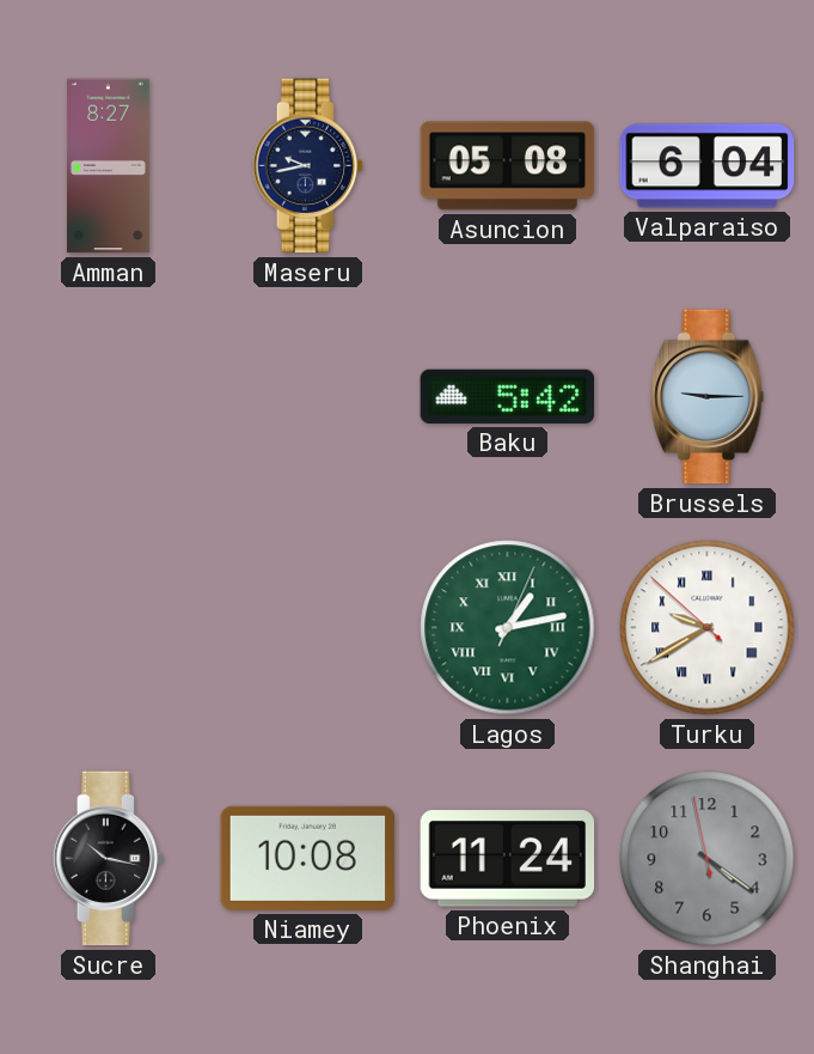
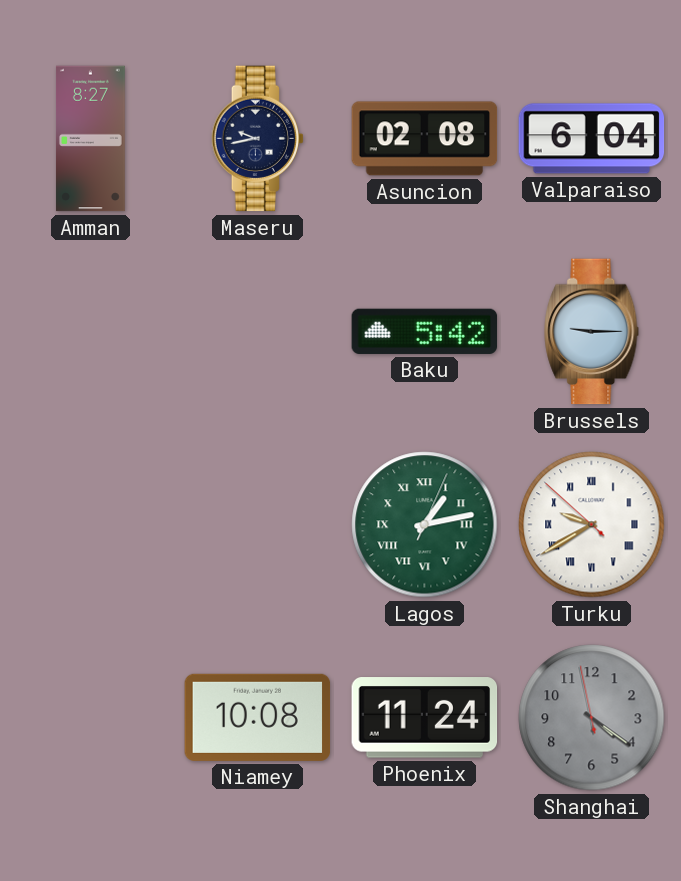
Asuncion: 05:08 -> 02:08
Sucre: 10:17 -> none
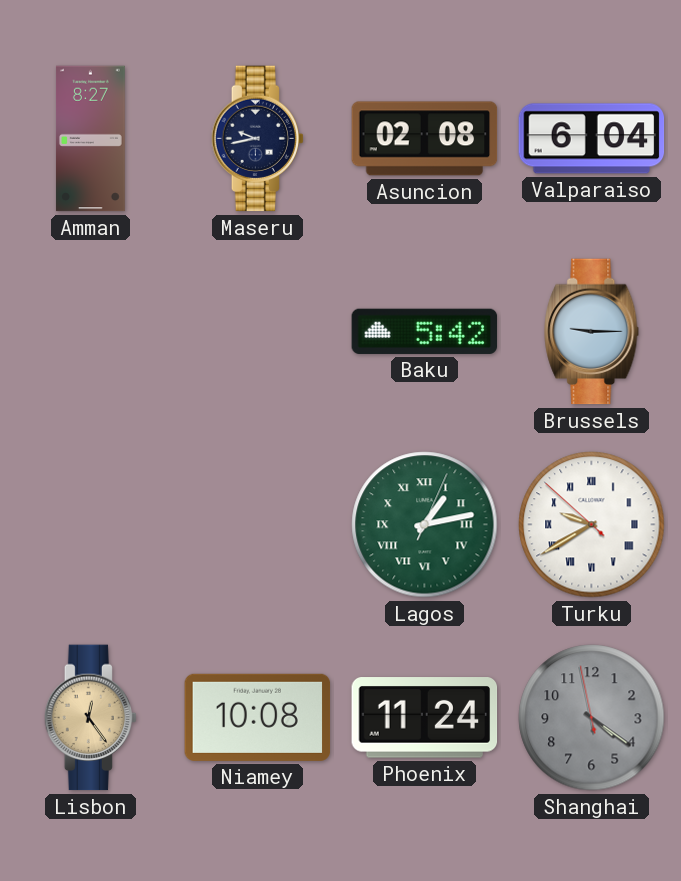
Lisbon: none -> 12:24
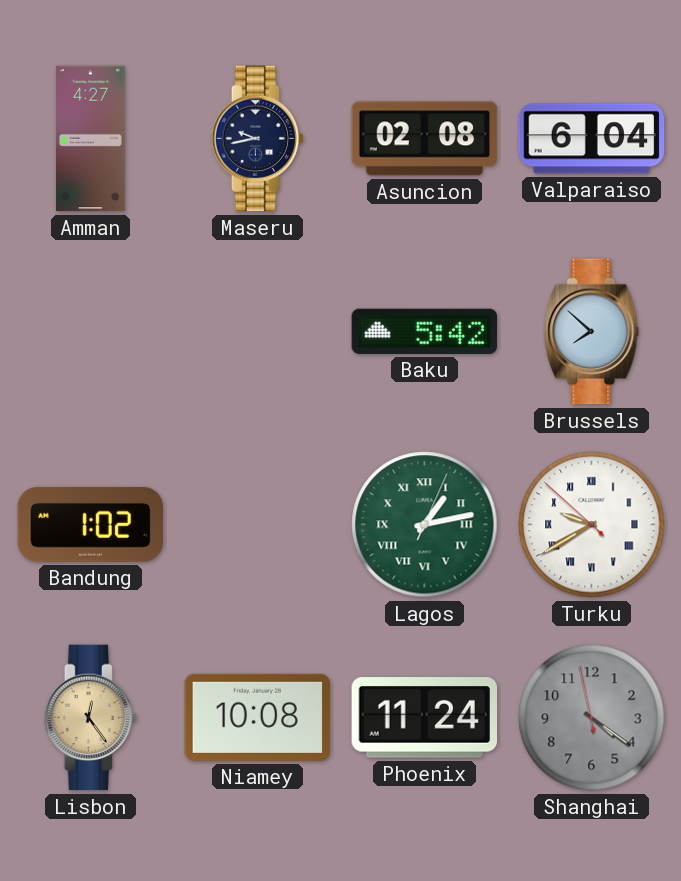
Amman: 8:27 -> 4:27
Brussels: 9:15 -> 7:52
Bandung: none -> 1:02
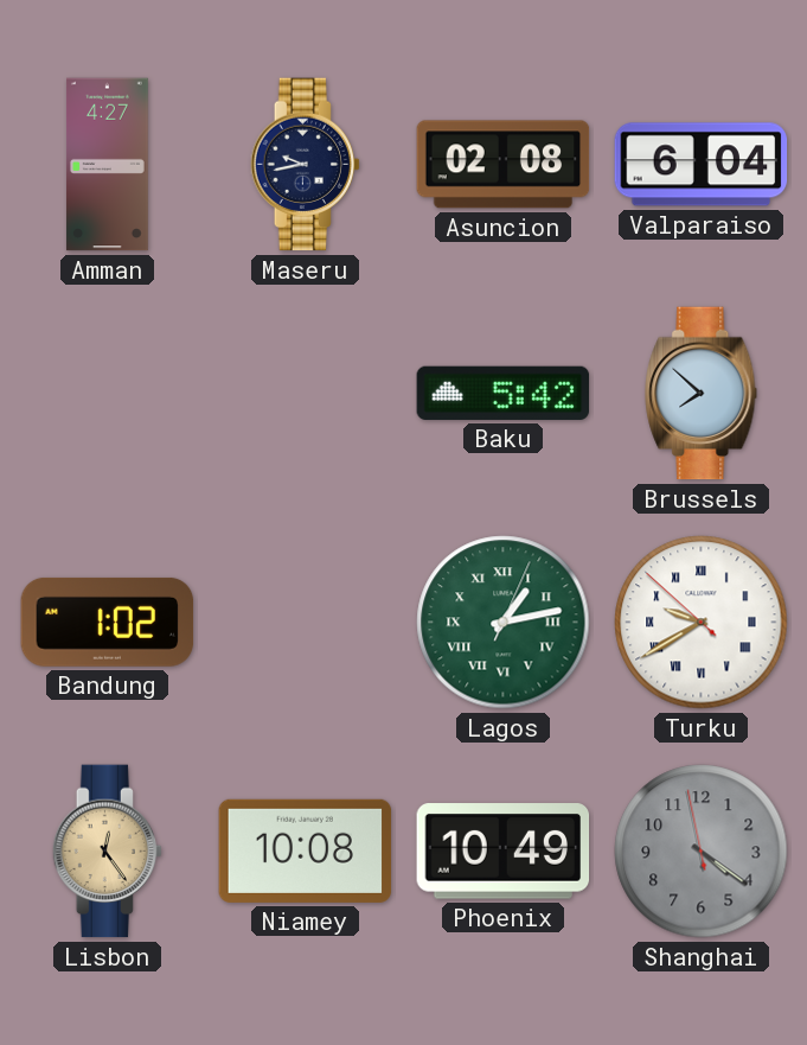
Phoenix: 11:24 -> 10:49
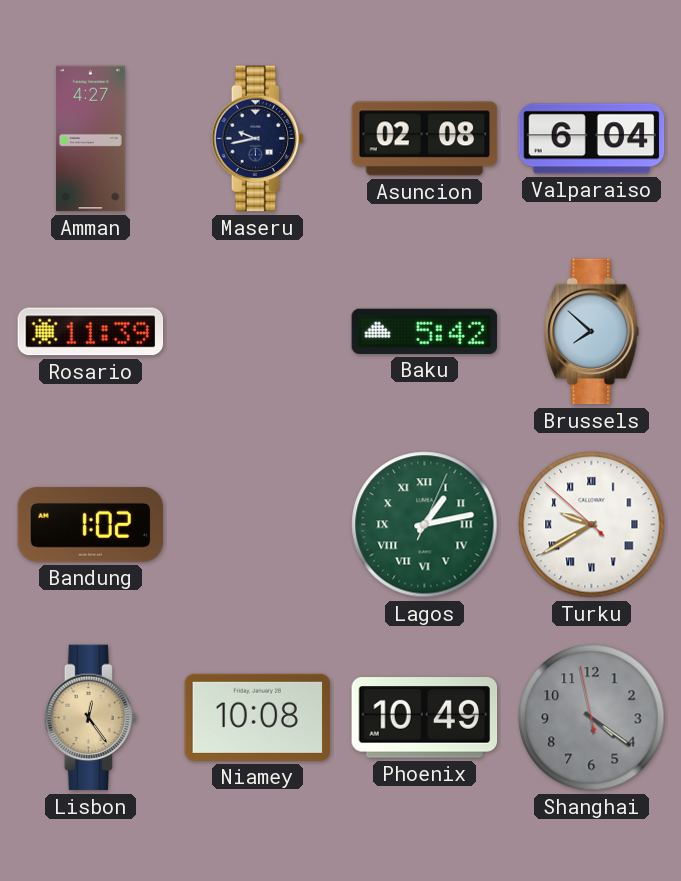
Rosario: none -> 11:39
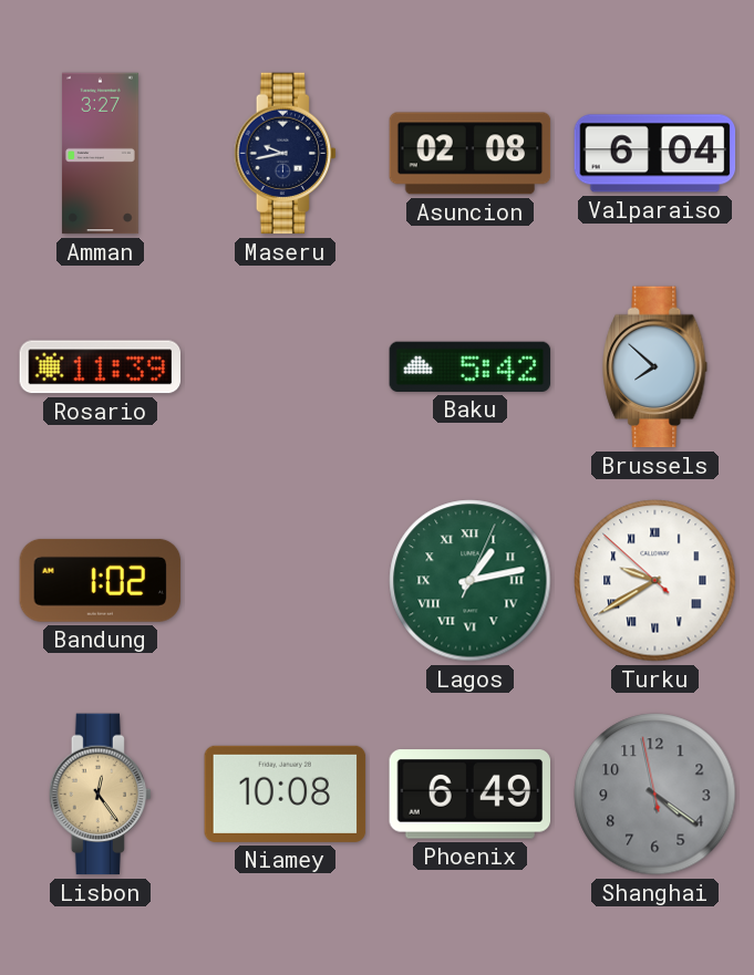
Amman: 4:27 -> 3:27
Phoenix: 10:49 -> 6:49
